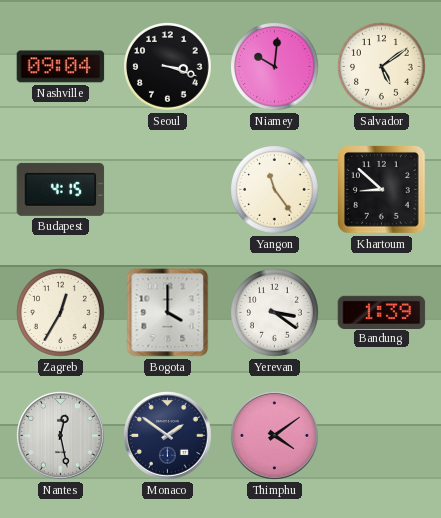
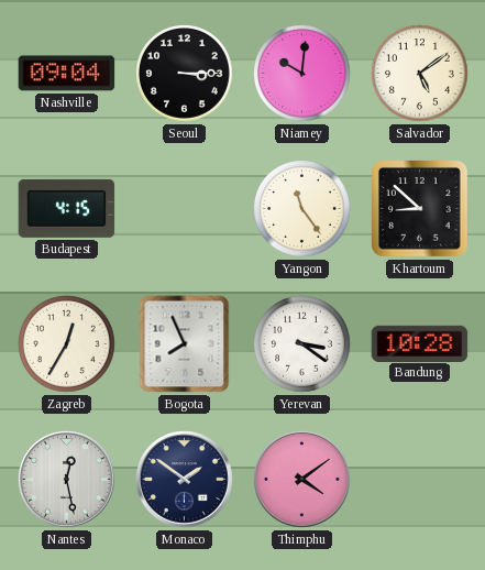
Seoul: 3:18 -> 3:15
Bogota: 4:00 -> 7:56
Bandung: 1:39 -> 10:28
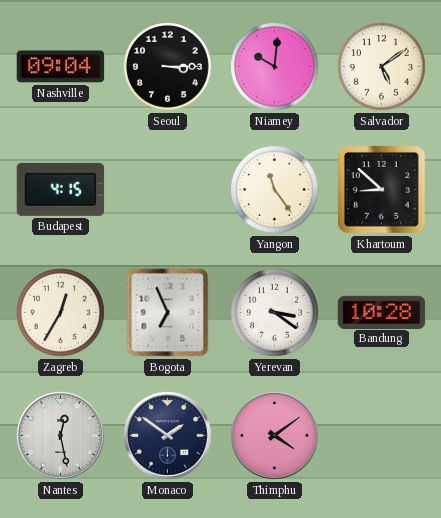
Bogota: 7:56 -> 6:56
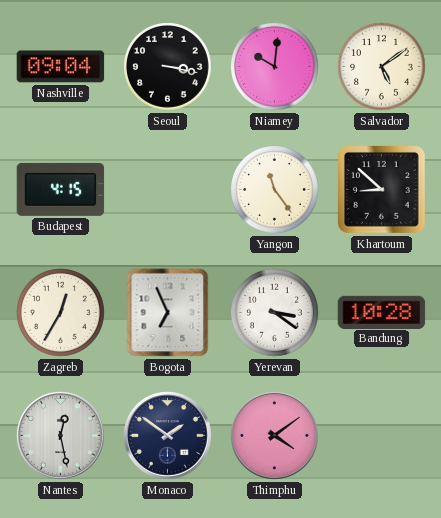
Seoul: 3:15 -> 3:17
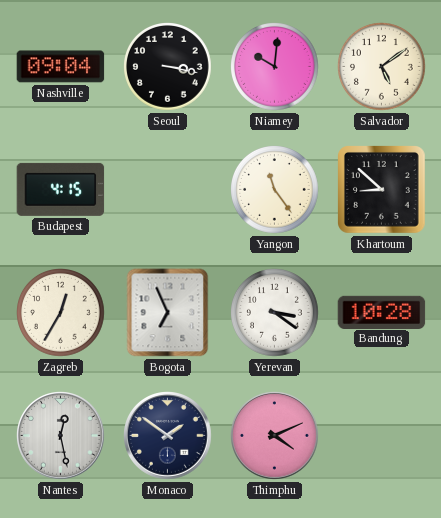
Thimphu: 4:09 -> 4:11
